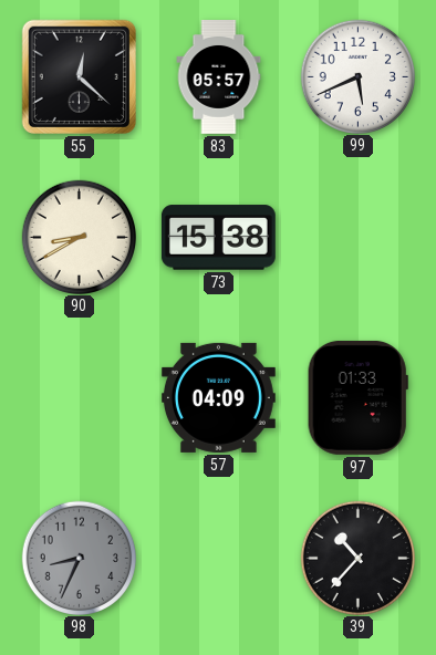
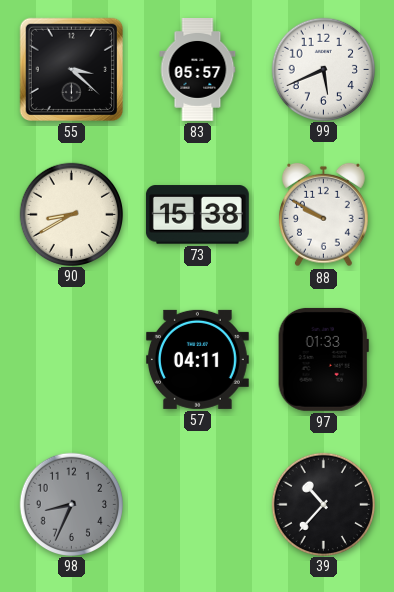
55: 12:22 -> 3:22
88: none -> 9:50
57: 04:09 -> 04:11
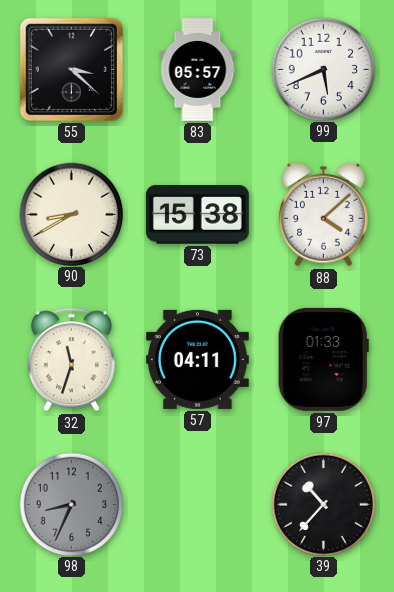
88: 9:50 -> 4:08
32: none -> 11:33
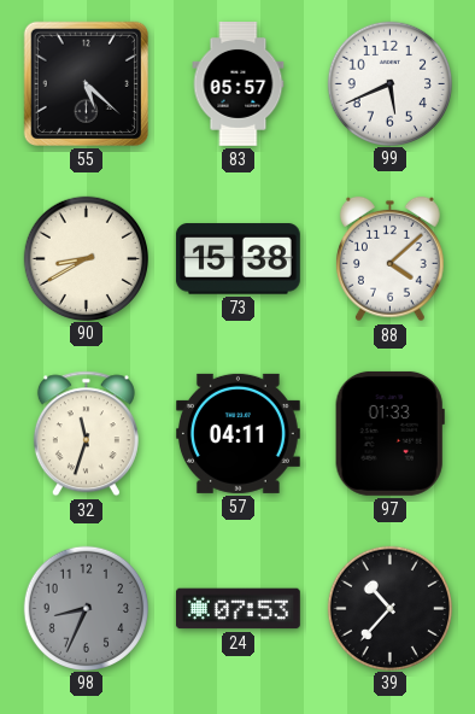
55: 3:22 -> 5:22
24: none -> 07:53
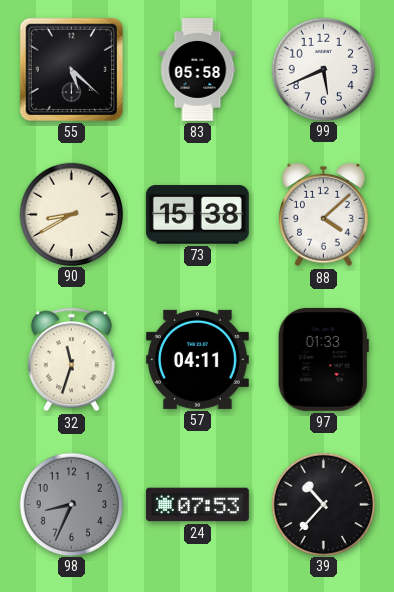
83: 05:57 -> 05:58
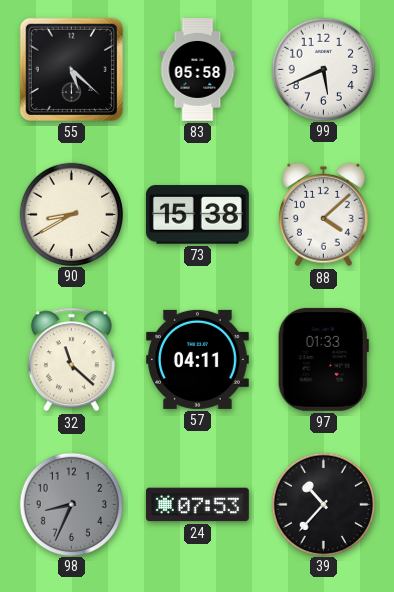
32: 11:33 -> 11:22
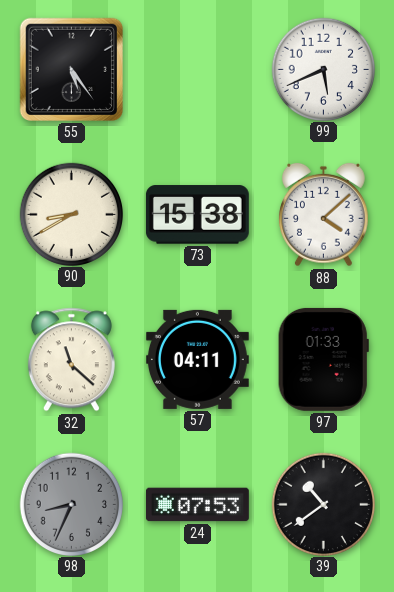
55: 5:22 -> 5:24
83: 05:58 -> none
39: 10:37 -> 10:39
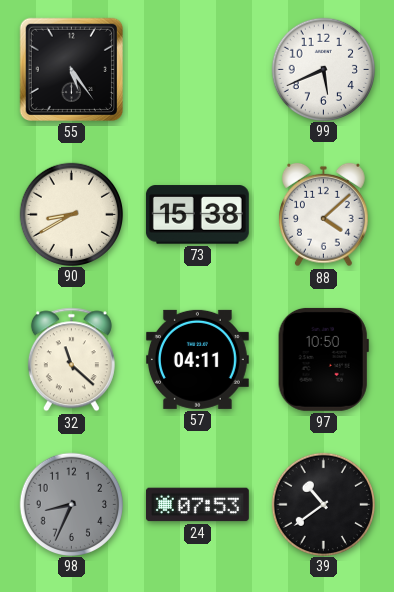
97: 01:33 -> 10:50
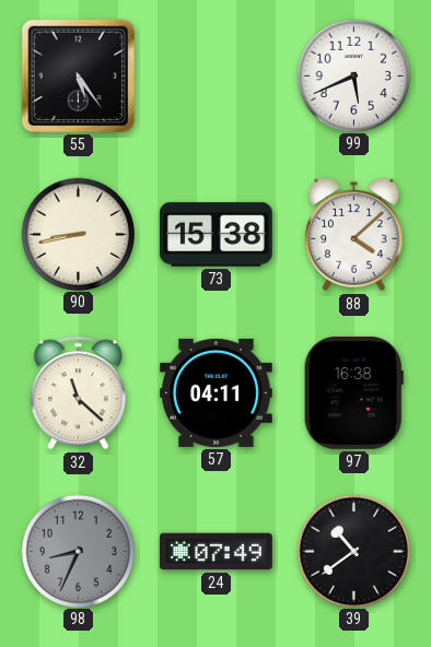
90: 8:40 -> 8:43
97: 10:50 -> 16:38
24: 07:53 -> 07:49
